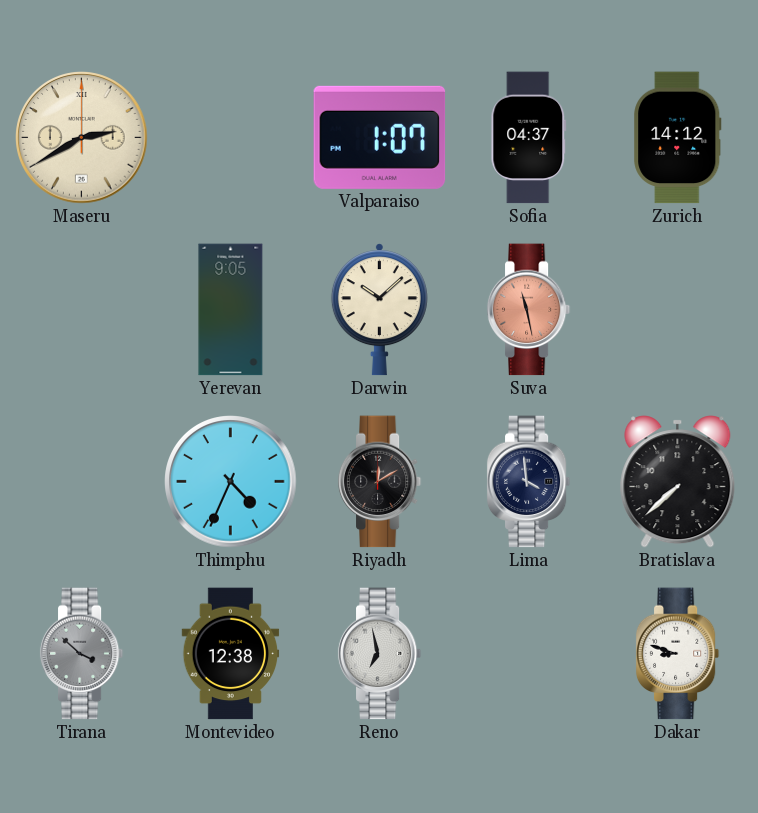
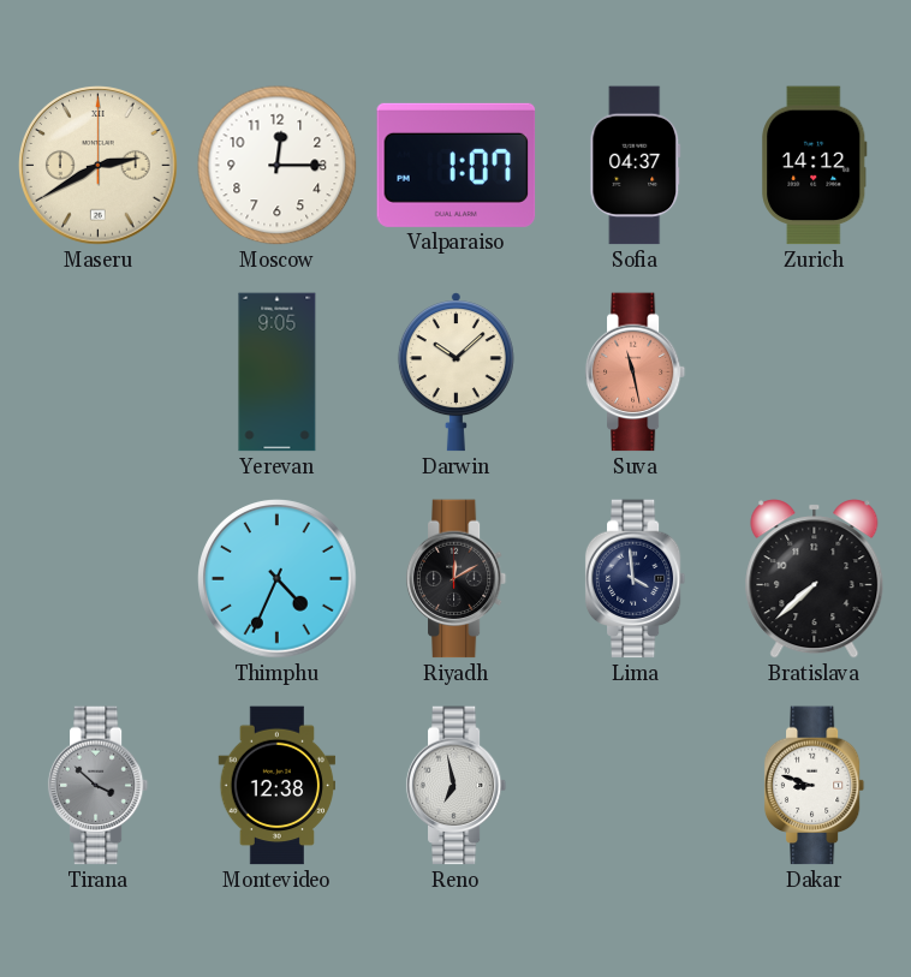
Moscow: none -> 12:15
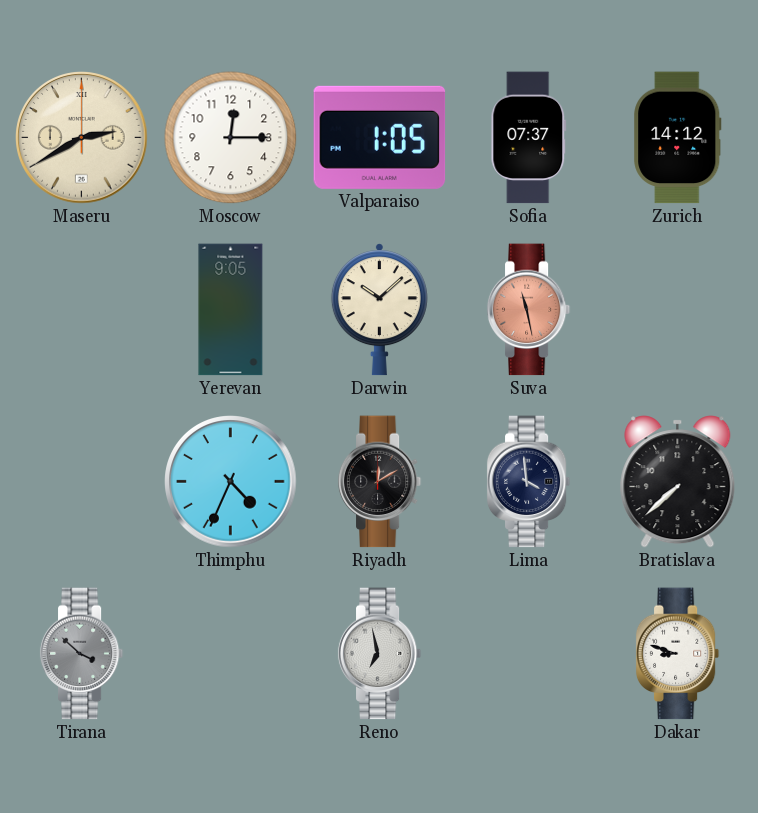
Valparaiso: 1:07 -> 1:05
Sofia: 04:37 -> 07:37
Montevideo: 12:38 -> none
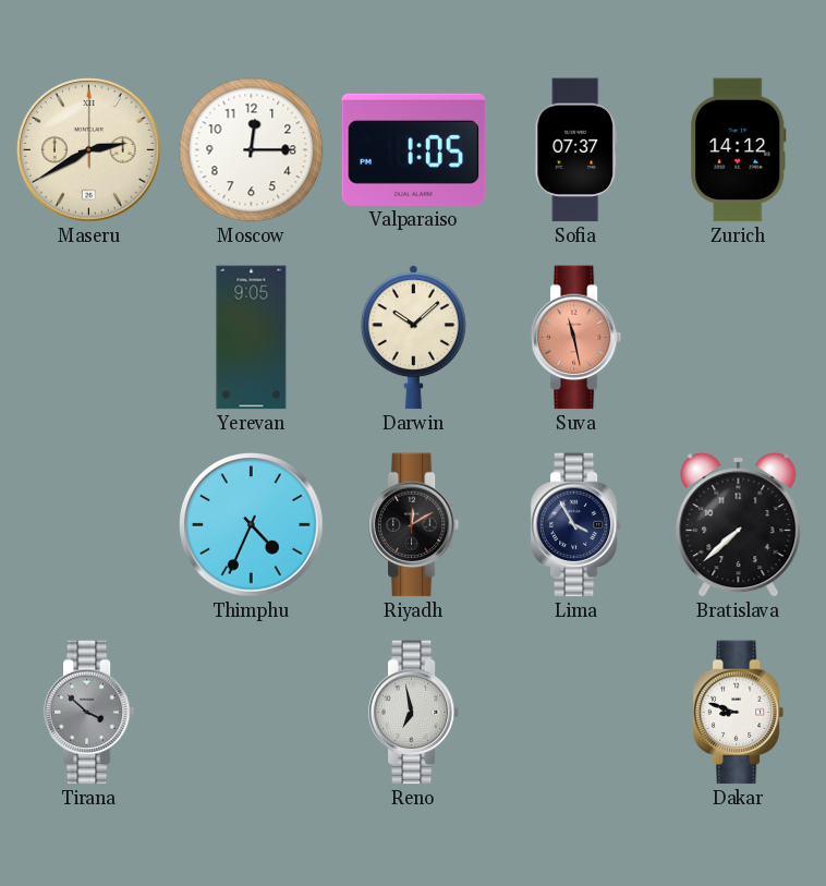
Lima: 3:59 -> 3:55
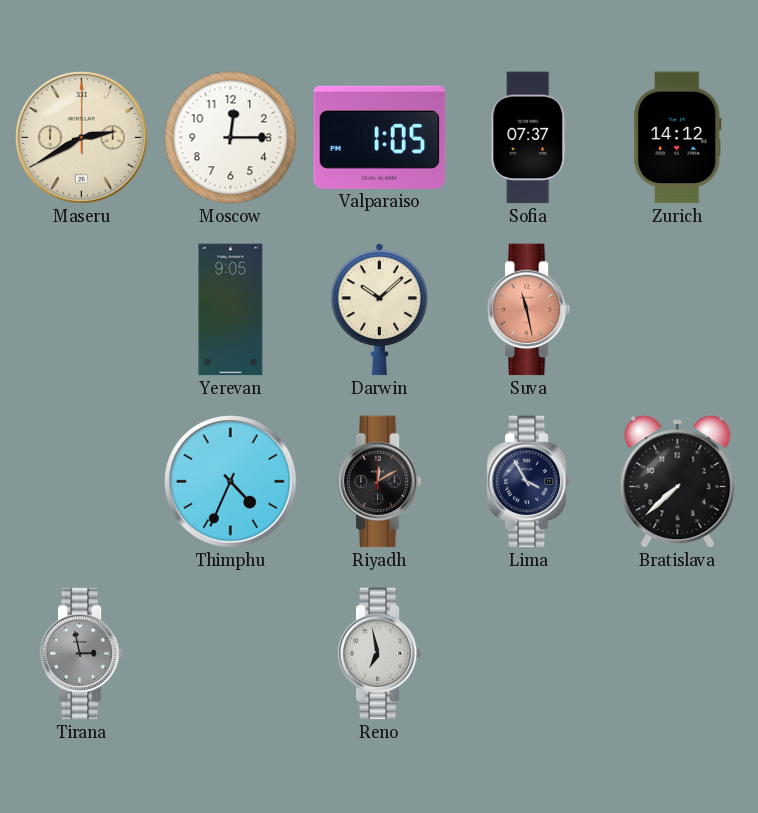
Tirana: 3:52 -> 2:58
Dakar: 8:48 -> none
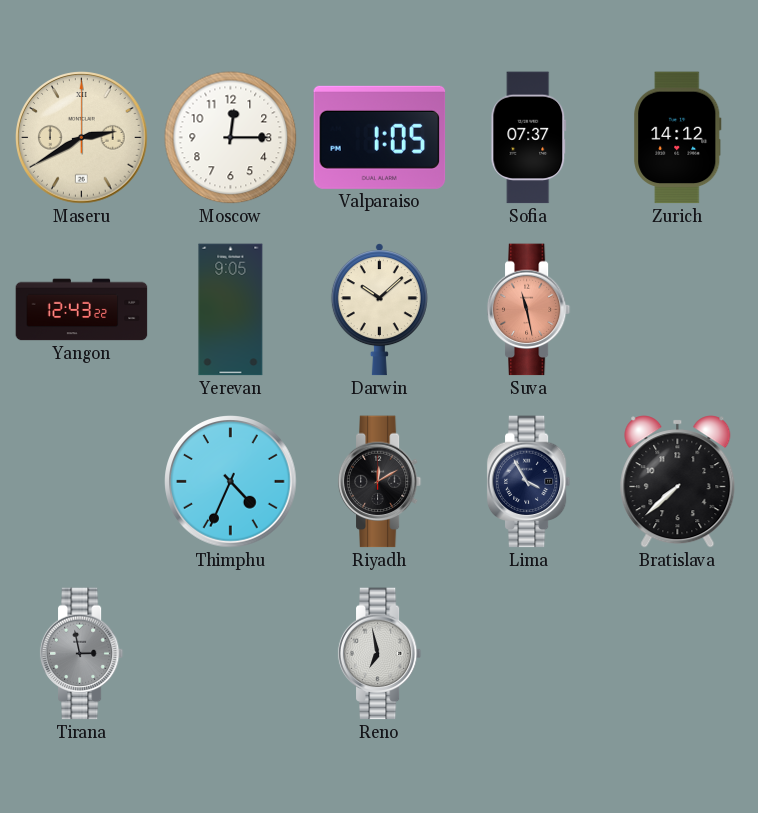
Yangon: none -> 12:43
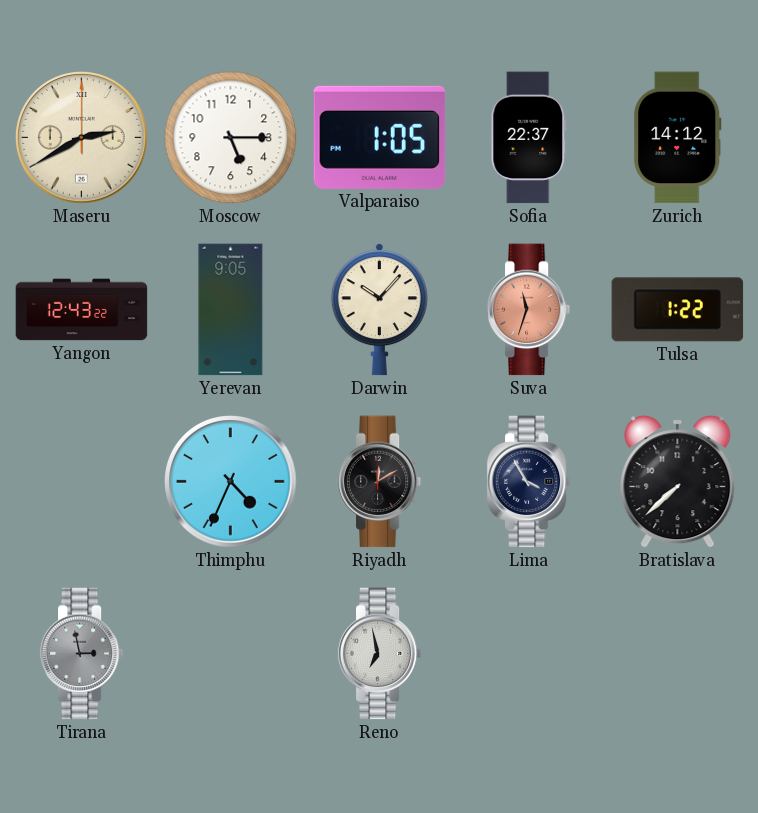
Moscow: 12:15 -> 5:15
Sofia: 07:37 -> 22:37
Darwin: 10:08 -> 10:07
Suva: 11:28 -> 11:33
Tulsa: none -> 1:22
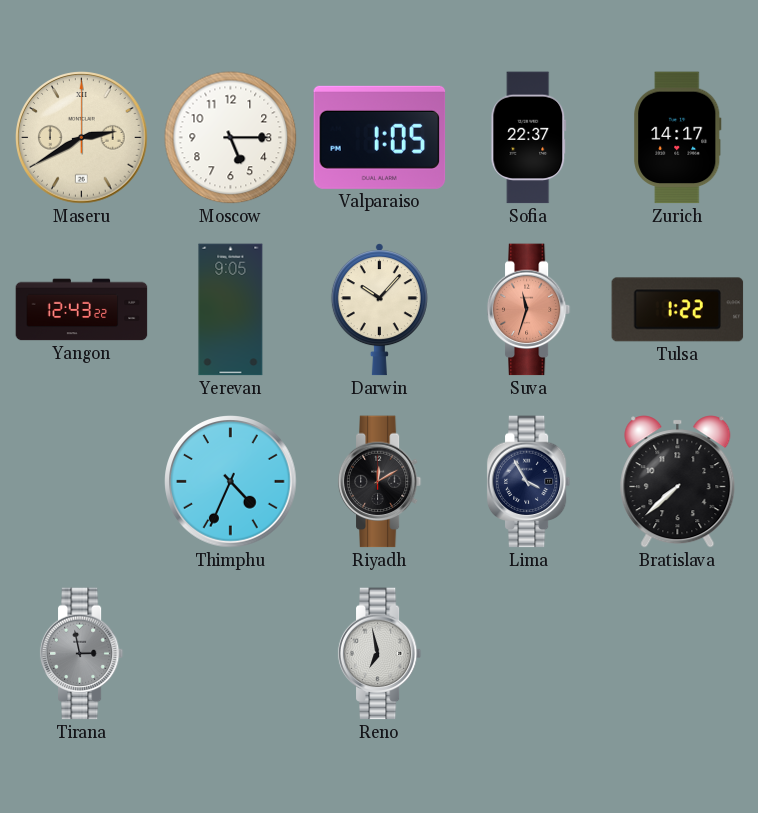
Zurich: 14:12 -> 14:17
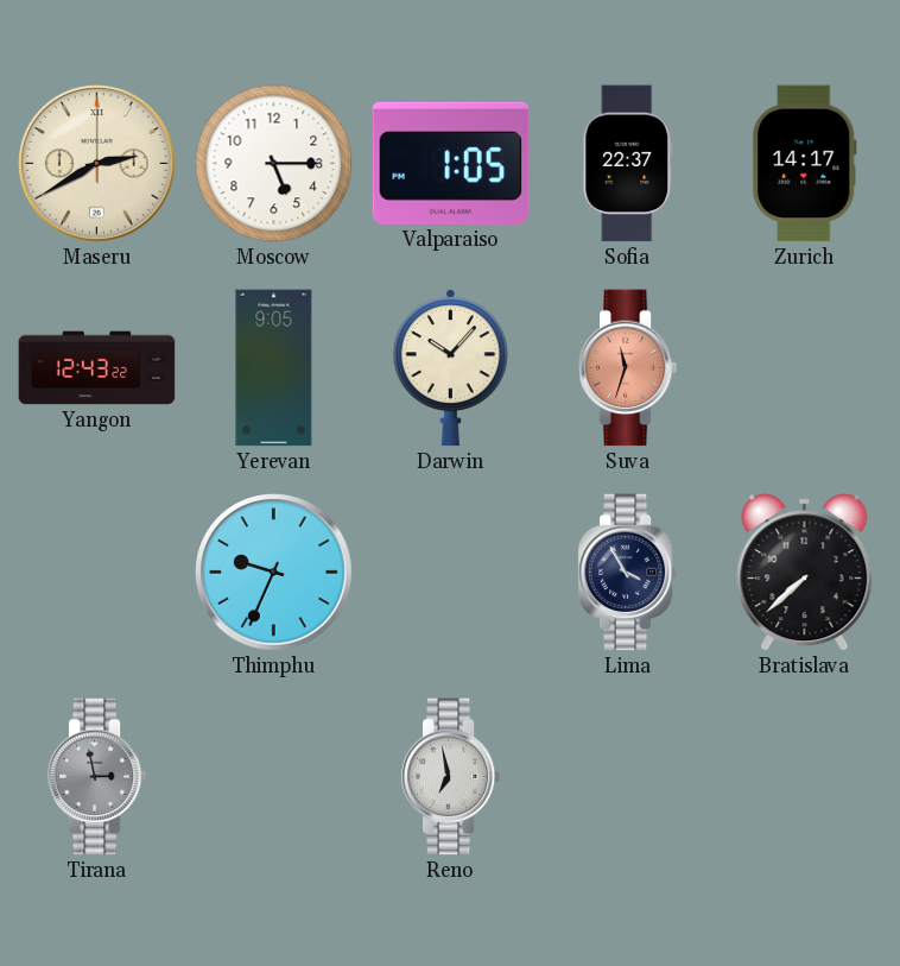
Tulsa: 1:22 -> none
Thimphu: 4:34 -> 9:34
Riyadh: 12:10 -> none
